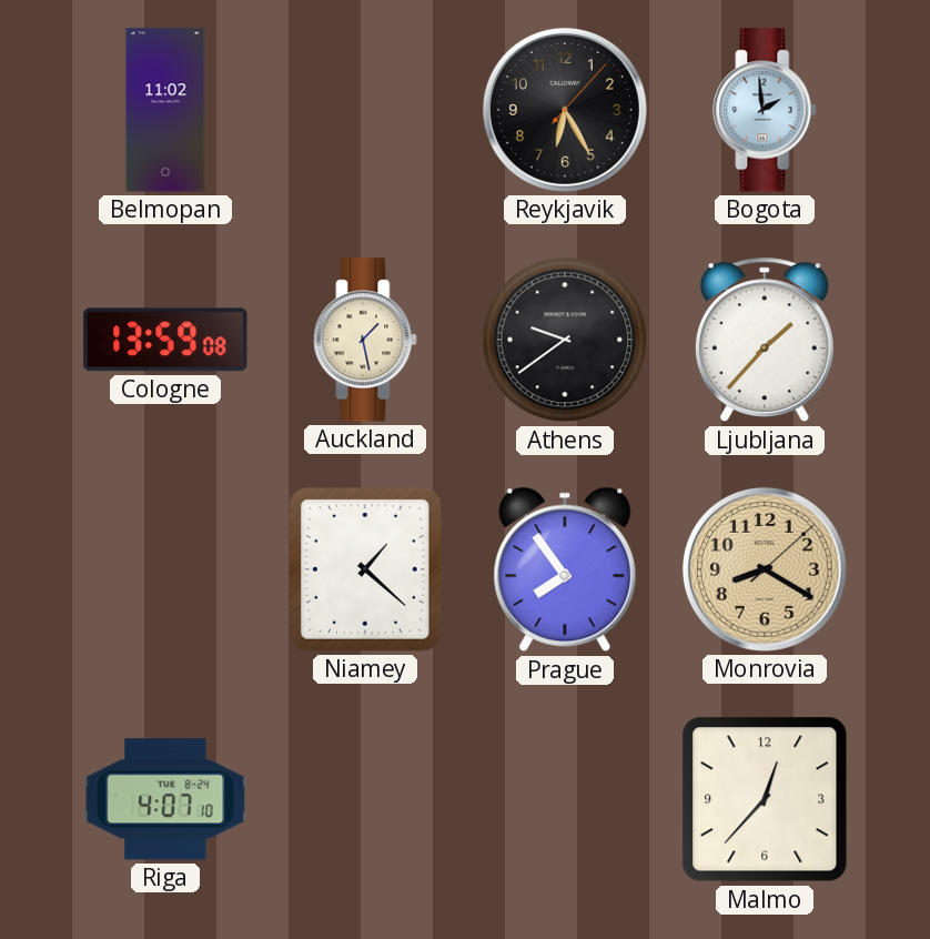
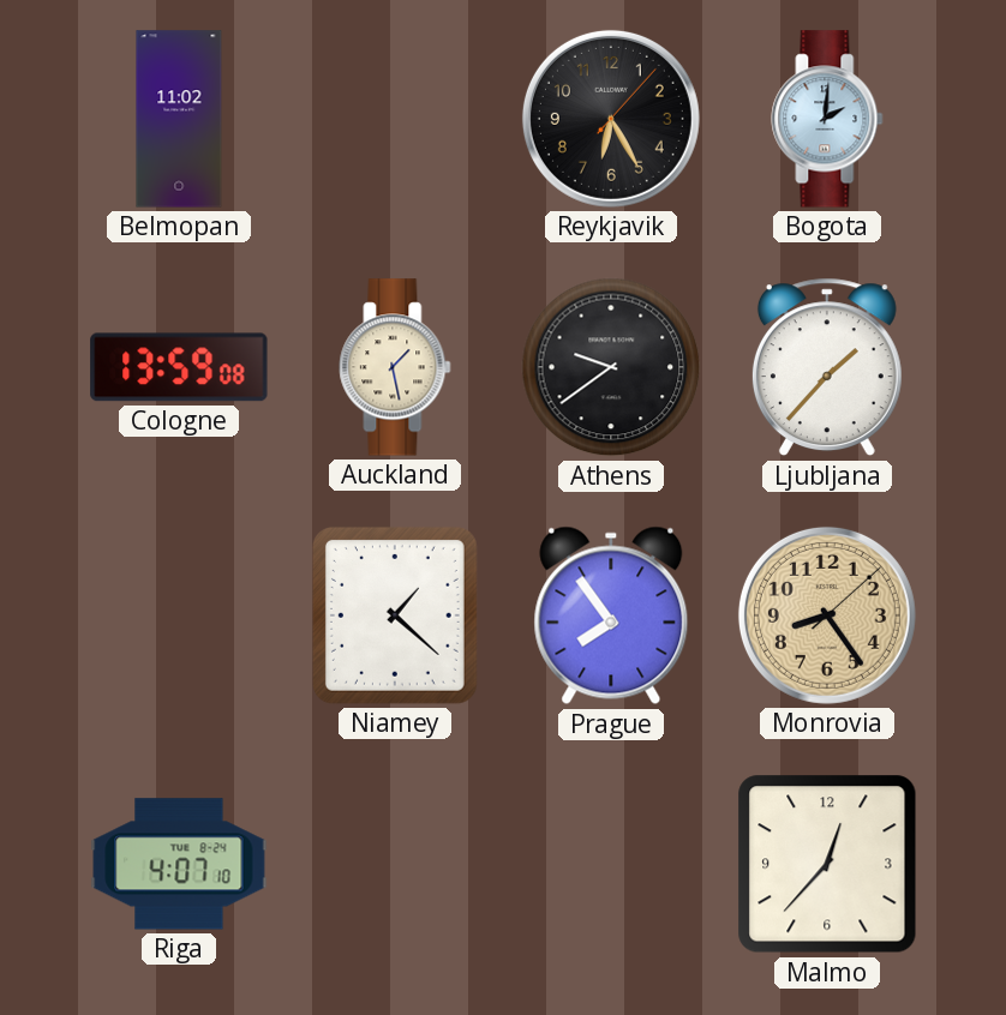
Bogota: 1:59 -> 2:01
Monrovia: 8:20 -> 8:24
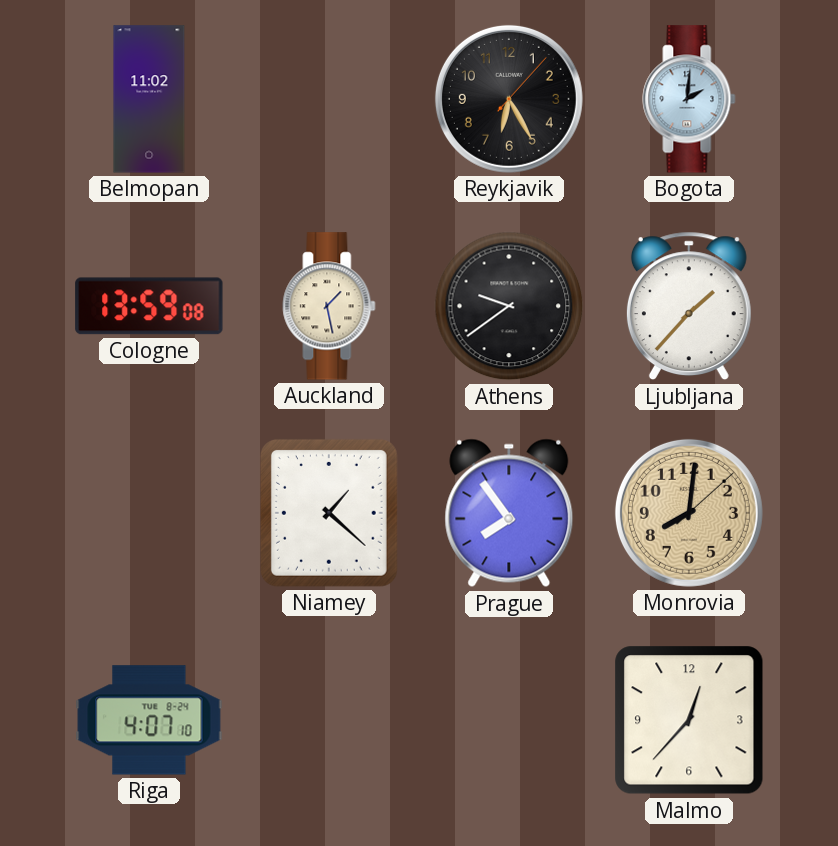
Monrovia: 8:24 -> 8:01
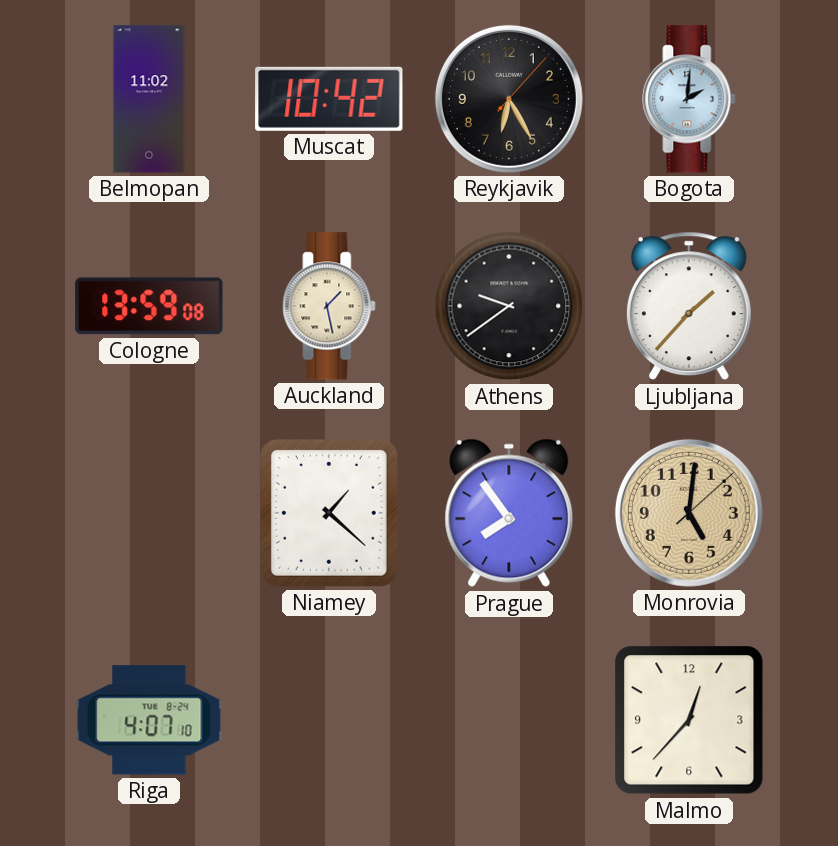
Muscat: none -> 10:42
Monrovia: 8:01 -> 5:01
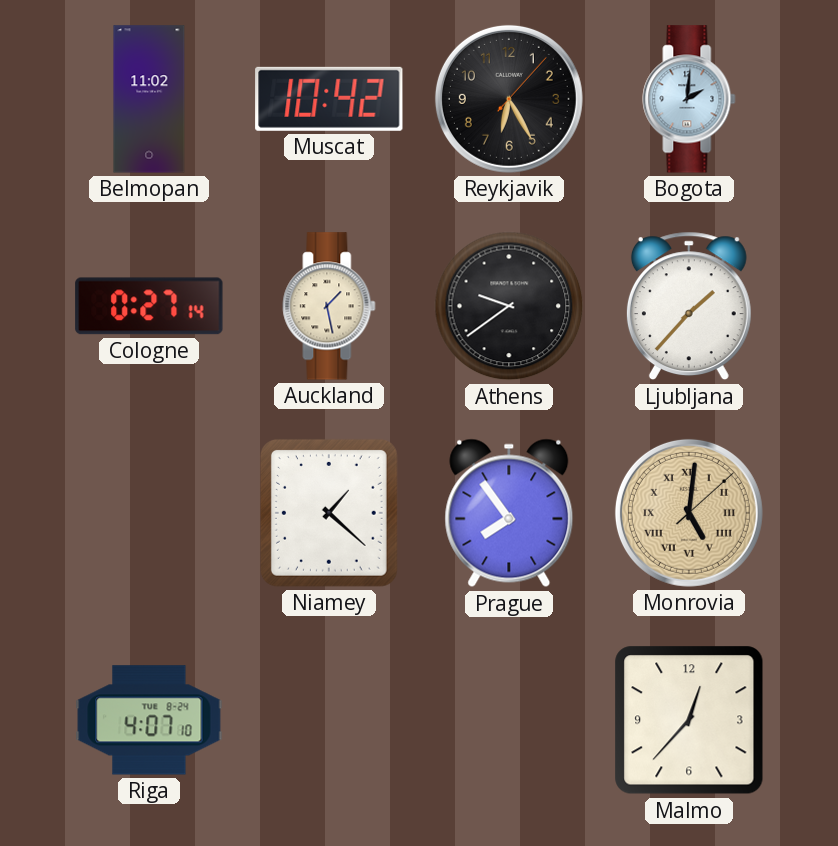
Cologne: 13:59 -> 0:27
Monrovia numerals: Arabic -> Roman
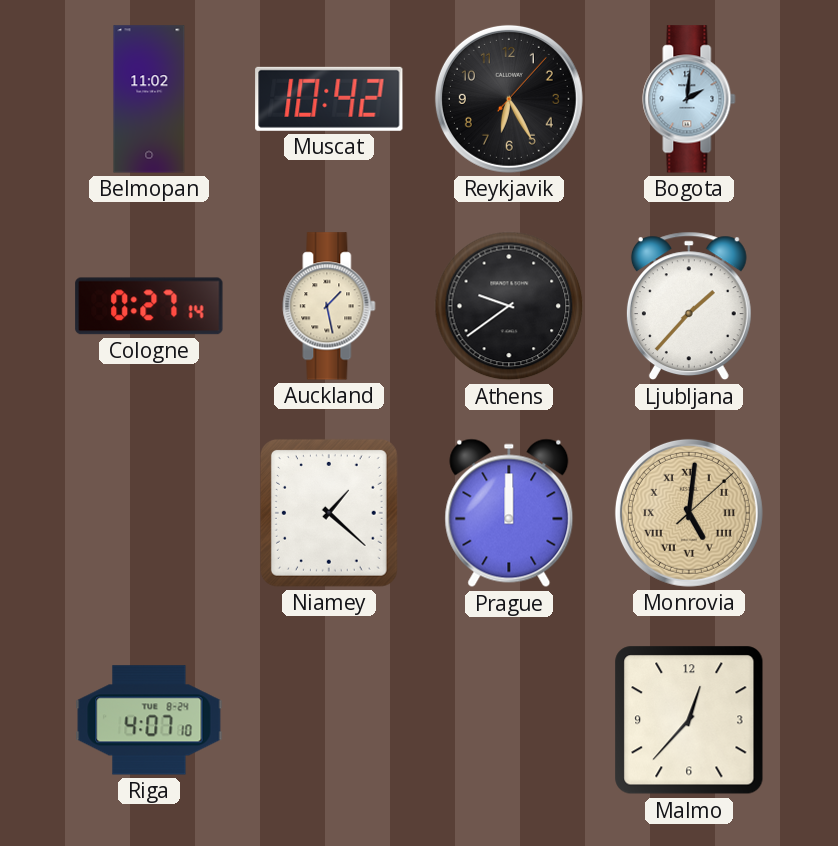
Prague: 7:54 -> 12:00
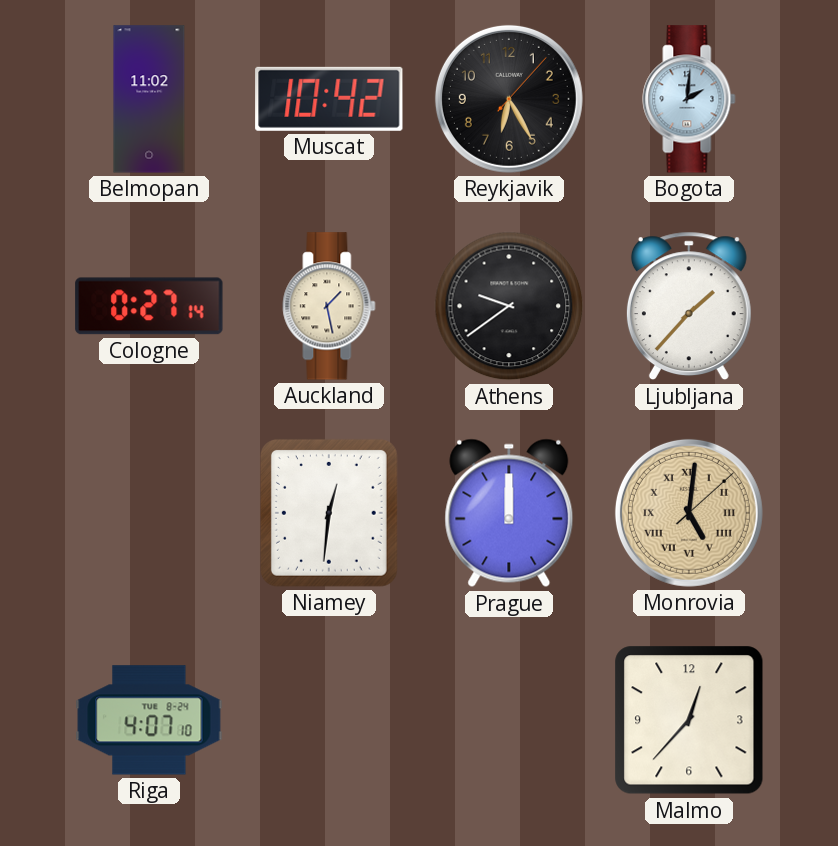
Niamey: 1:22 -> 12:31
